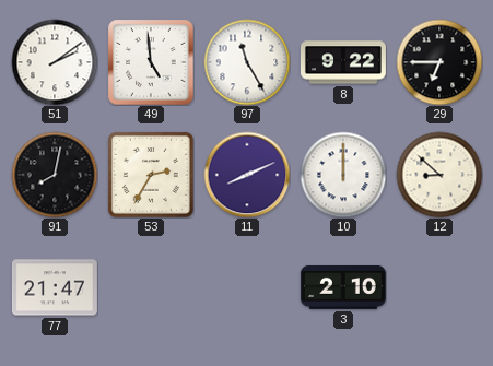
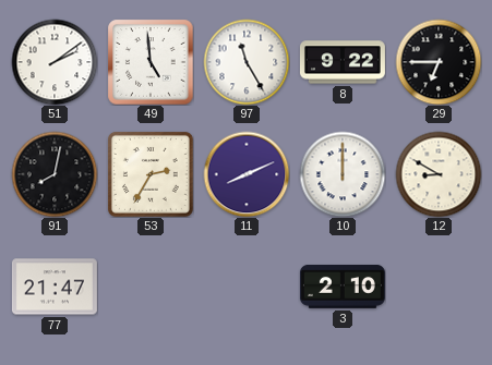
12: 8:52 -> 8:50
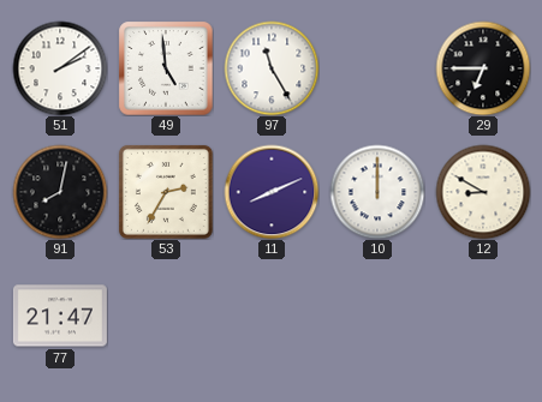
8: 9:22 -> none
3: 2:10 -> none
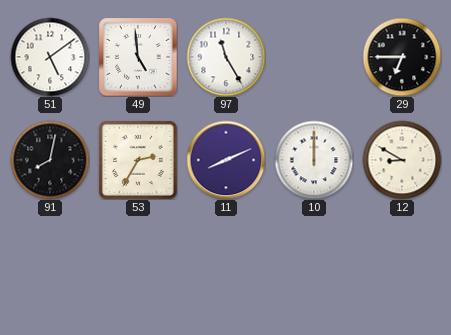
51: 2:09 -> 5:09
77: 21:47 -> none
